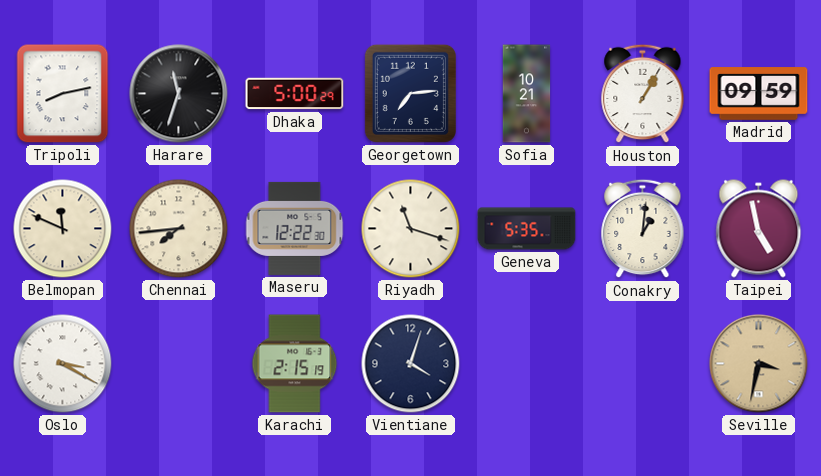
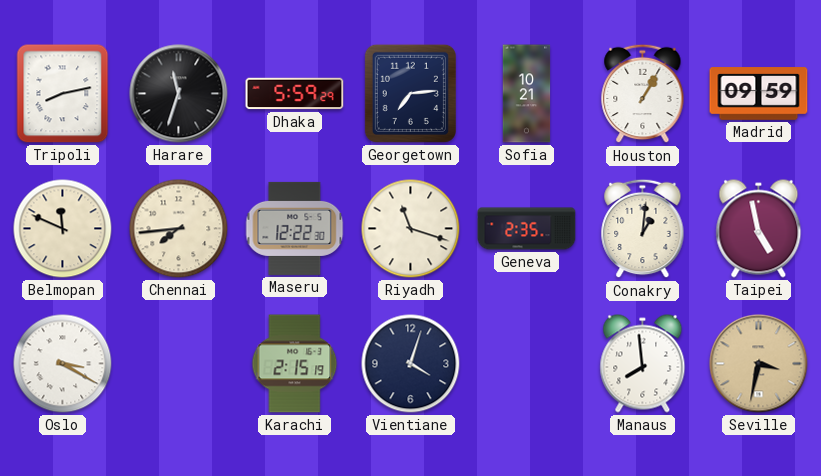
Dhaka: 5:00 -> 5:59
Geneva: 5:35 -> 2:35
Manaus: none -> 7:59
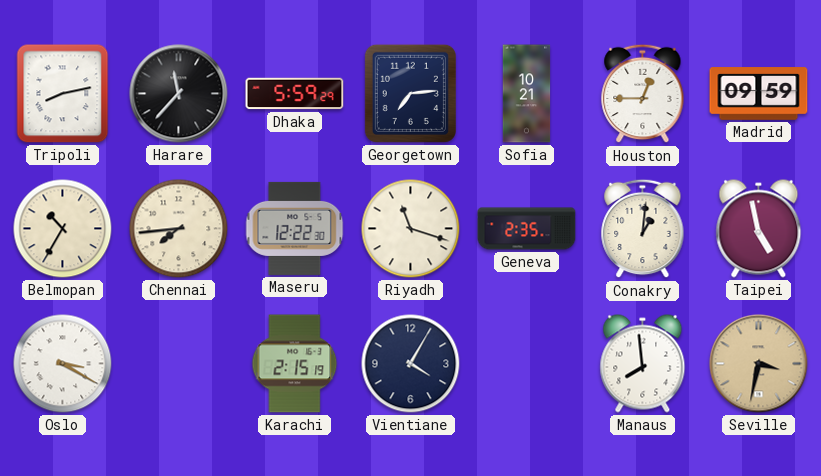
Harare: 11:33 -> 11:37
Houston: 1:05 -> 12:45
Belmopan: 11:49 -> 10:35
Vientiane: 4:03 -> 4:05
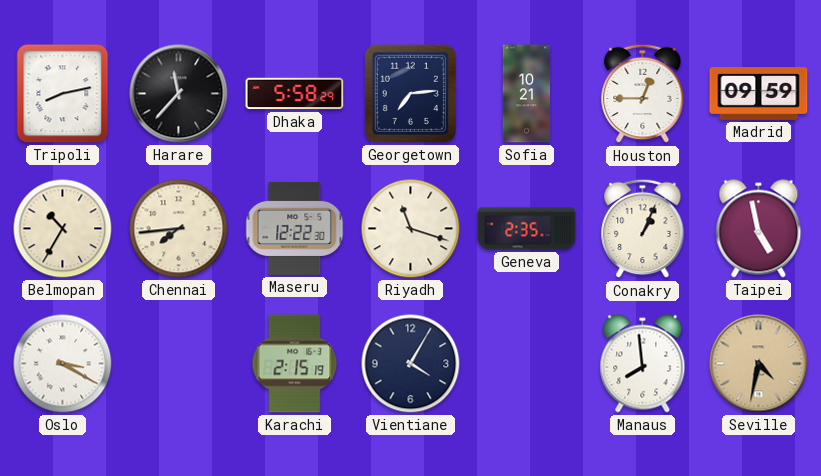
Dhaka: 5:59 -> 5:58
Conakry: 1:01 -> 1:04
Seville: 3:32 -> 4:32
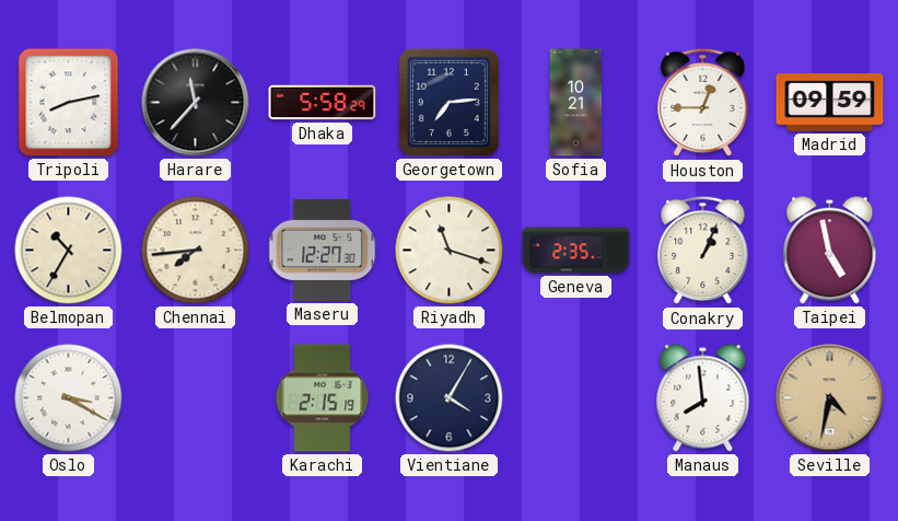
Maseru: 12:22 -> 12:27
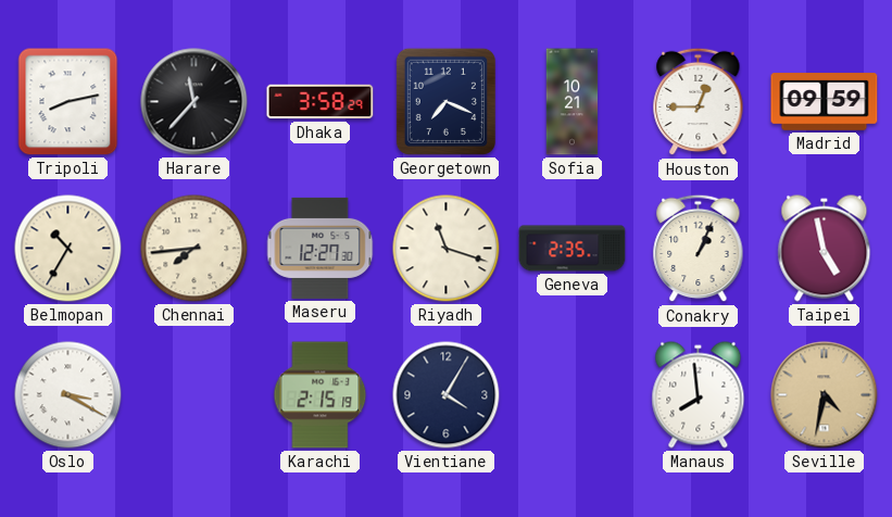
Dhaka: 5:58 -> 3:58
Georgetown: 7:14 -> 7:19
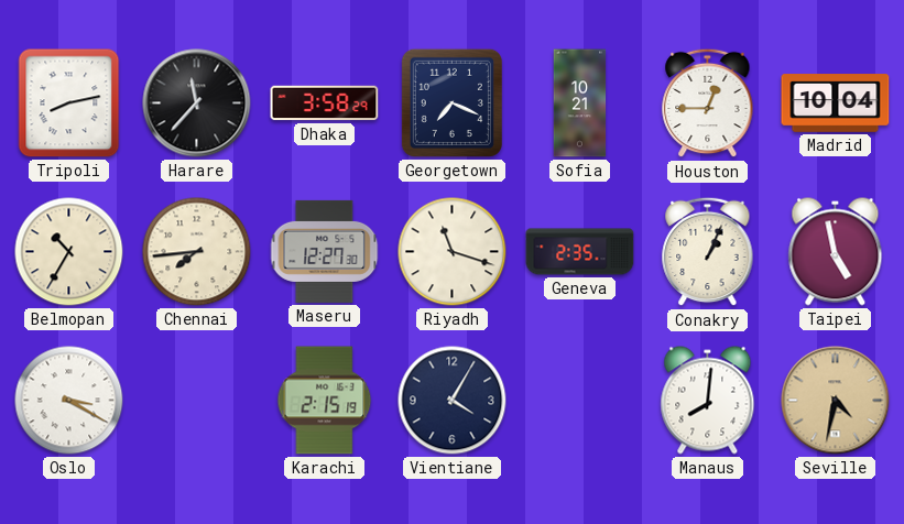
Madrid: 09:59 -> 10:04
Manaus: 7:59 -> 8:01
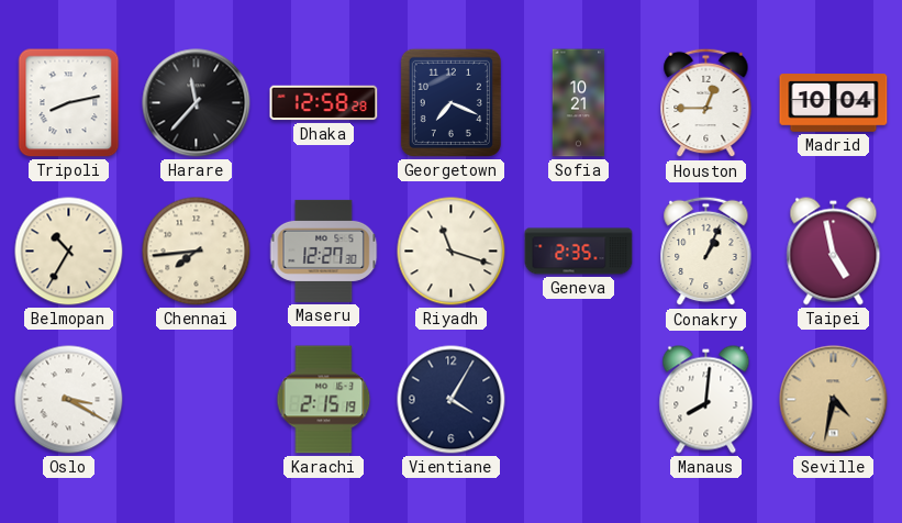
Dhaka: 3:58 -> 12:58
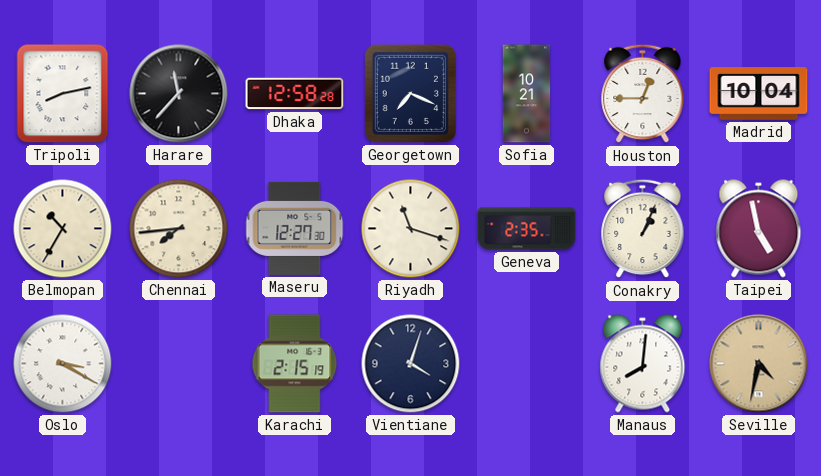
Vientiane: 4:05 -> 4:03
